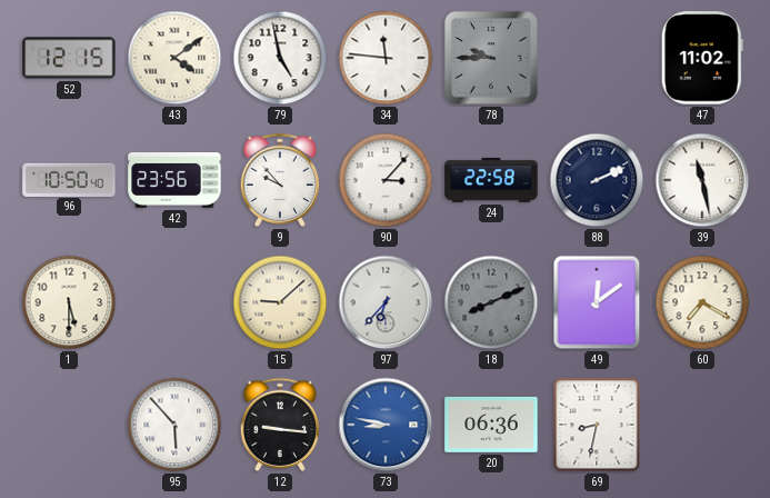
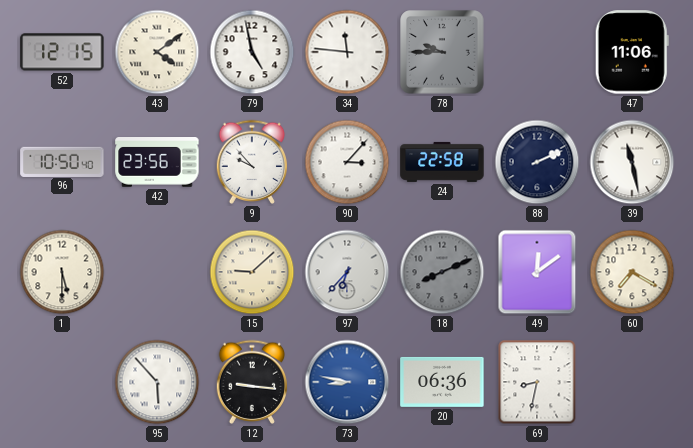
47: 11:02 -> 11:06
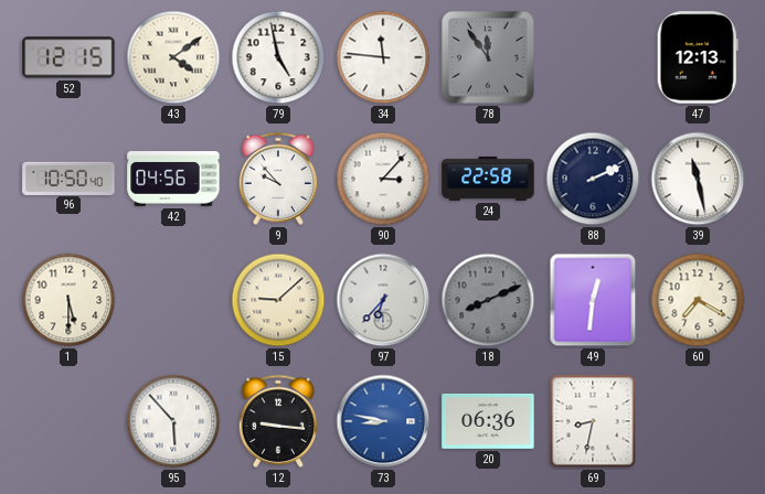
78: 9:45 -> 11:54
47: 11:06 -> 12:13
42: 23:56 -> 04:56
49: 12:09 -> 12:31
